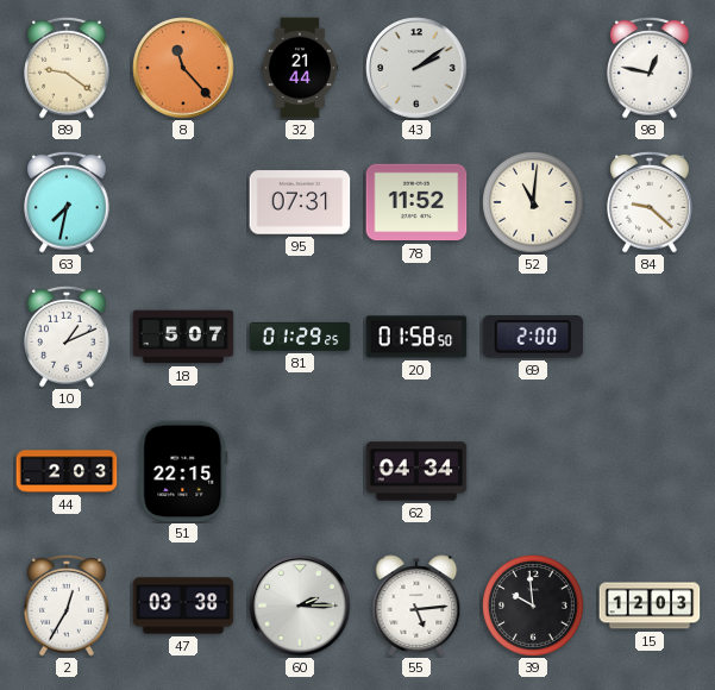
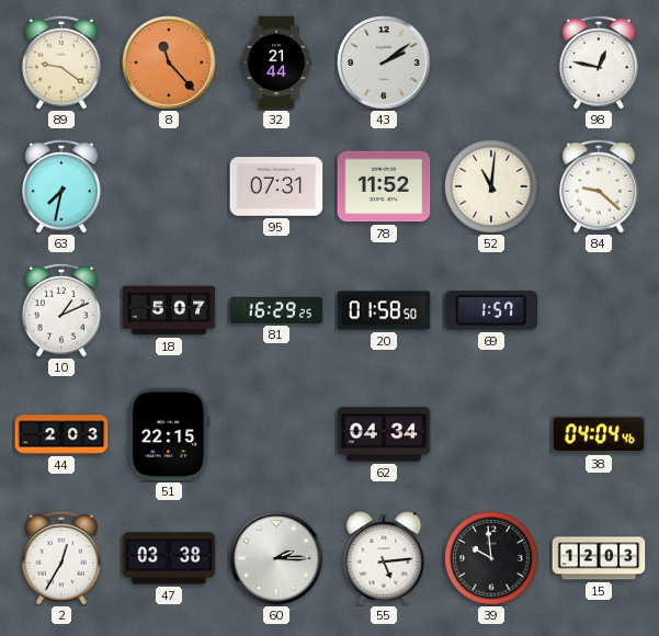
81: 01:29 -> 16:29
69: 2:00 -> 1:57
38: none -> 04:04
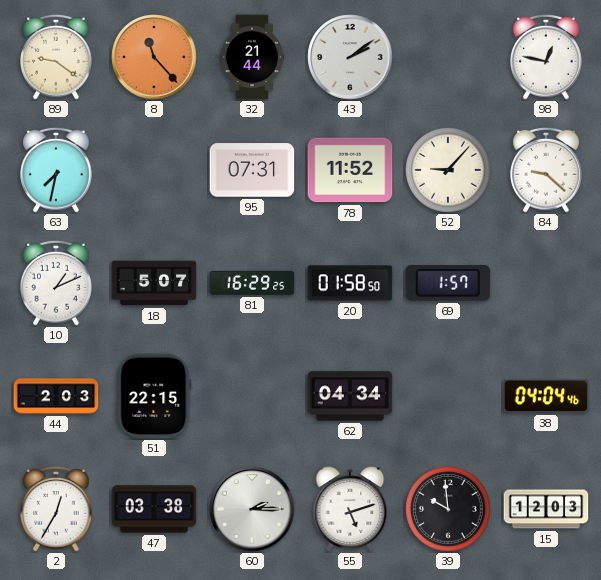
52: 11:01 -> 9:07
55: 5:14 -> 5:12
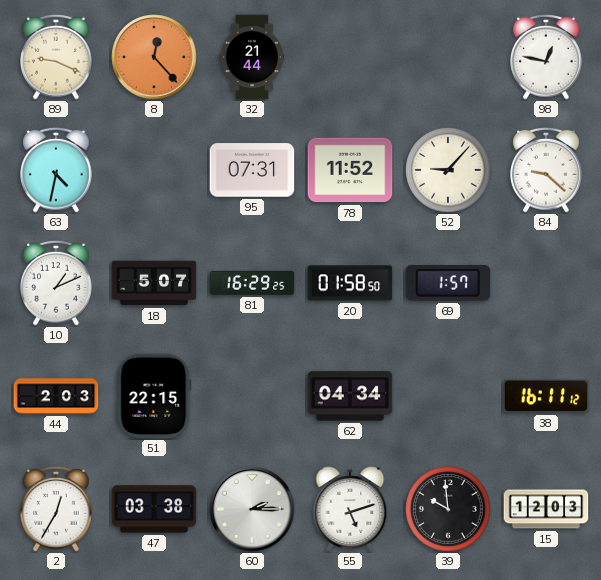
89: 9:21 -> 9:19
8: 11:23 -> 12:23
43: 2:09 -> none
63: 7:32 -> 4:32
38: 04:04 -> 16:11
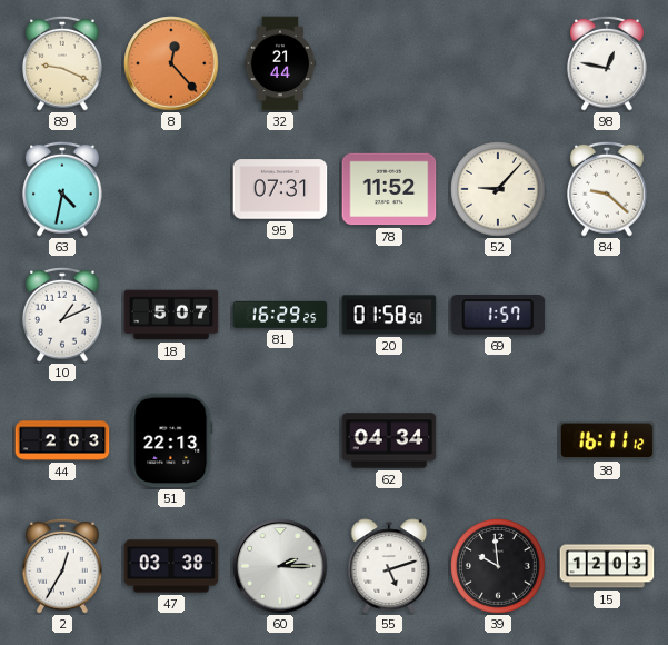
51: 22:15 -> 22:13
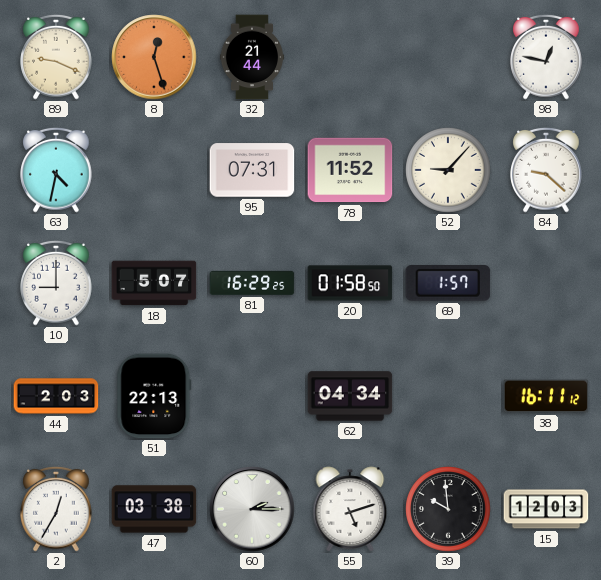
8: 12:23 -> 12:27
10: 1:11 -> 9:00
